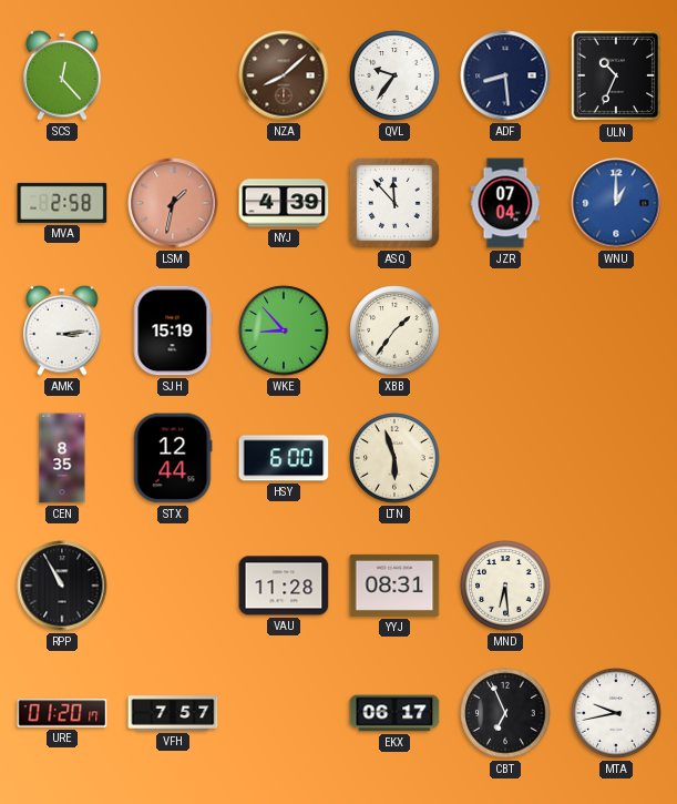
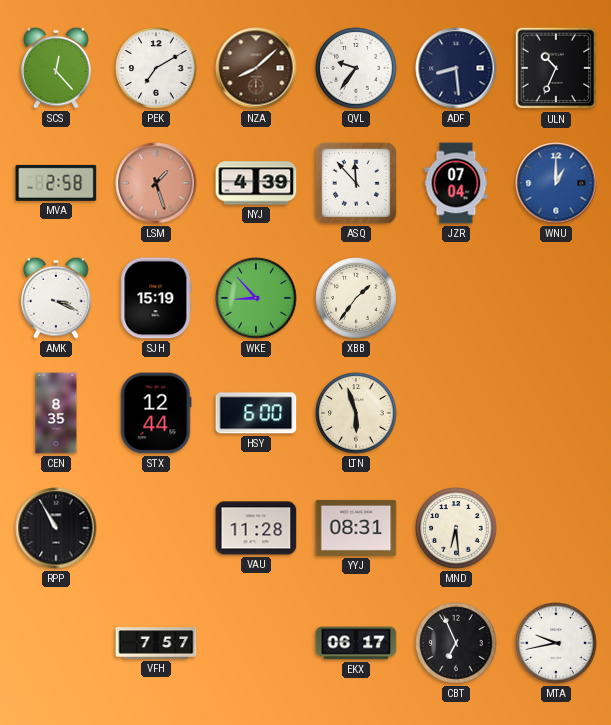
PEK: none -> 7:10
LSM: 1:32 -> 1:27
AMK: 3:14 -> 3:19
URE: 01:20 -> none
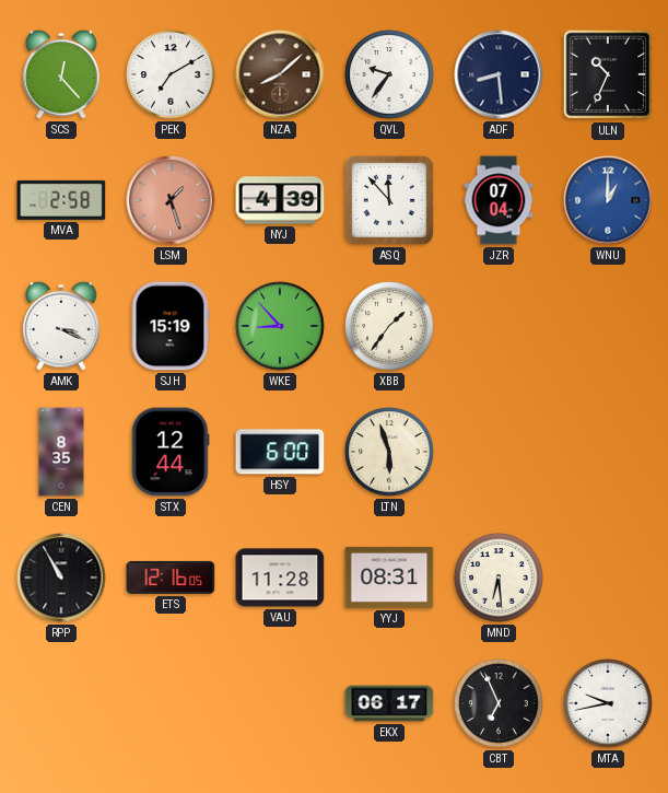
ETS: none -> 12:16
VFH: 7:57 -> none
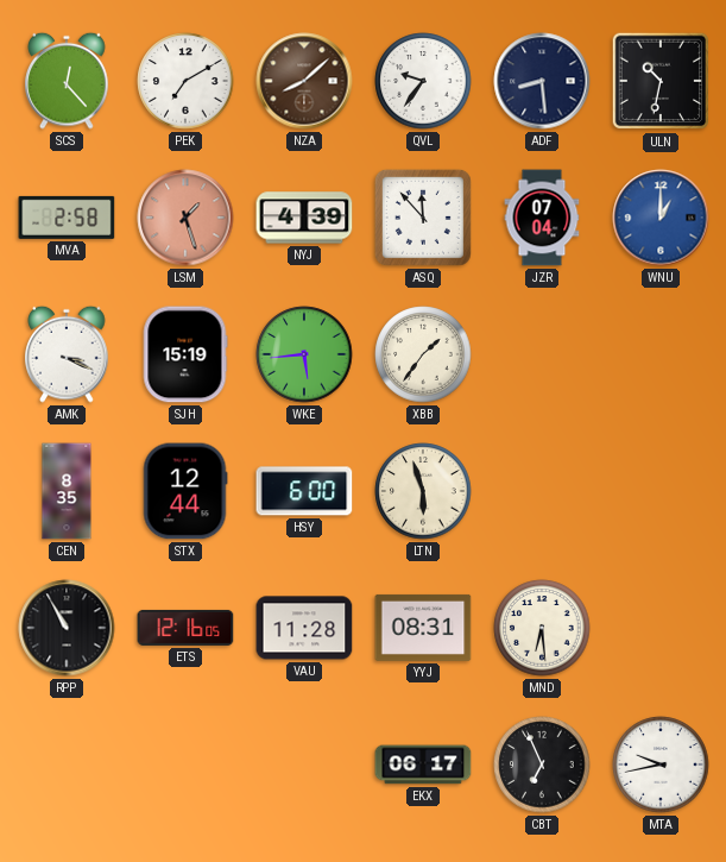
ULN: 10:34 -> 10:32
WKE: 8:53 -> 5:44
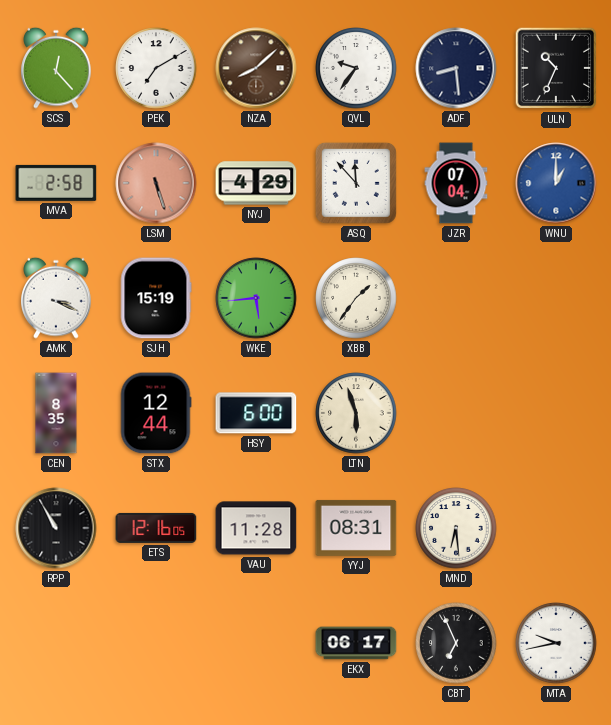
ULN: 10:32 -> 10:34
LSM: 1:27 -> 5:27
NYJ: 4:39 -> 4:29
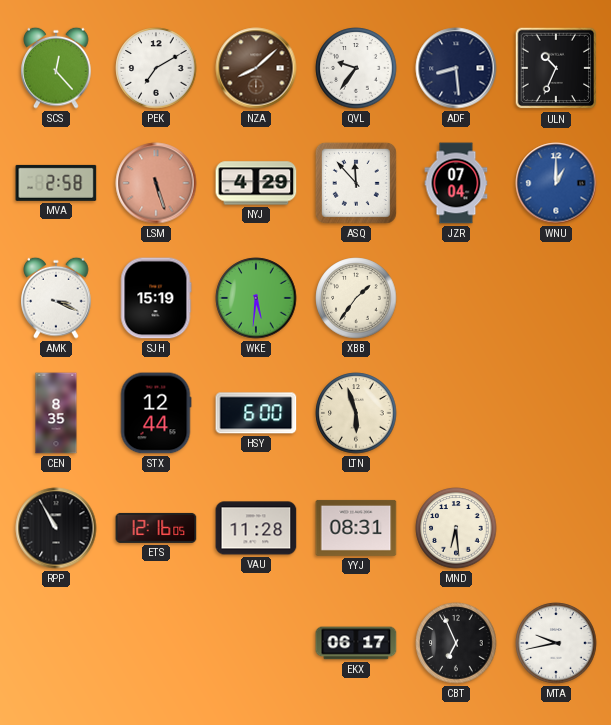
WKE: 5:44 -> 5:31
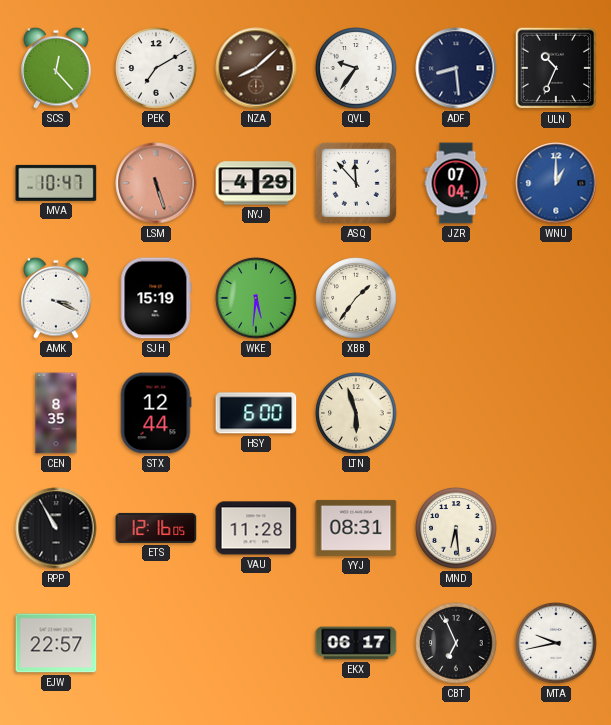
MVA: 2:58 -> 10:47
EJW: none -> 22:57
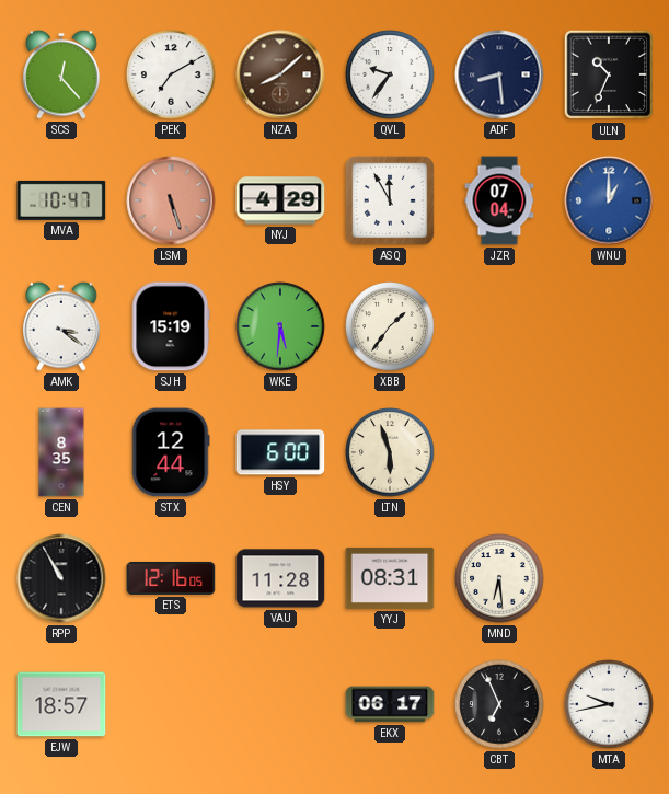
ASQ: 11:53 -> 11:55
AMK: 3:19 -> 3:21
EJW: 22:57 -> 18:57
